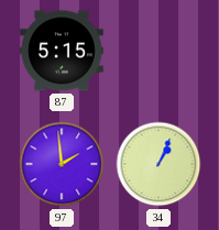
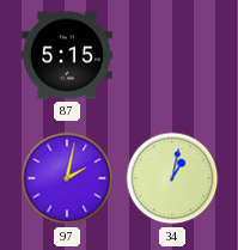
97: 1:59 -> 2:02
34: 1:04 -> 1:02
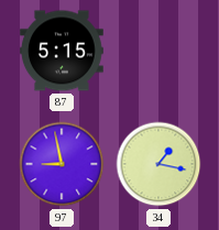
97: 2:02 -> 8:58
34: 1:02 -> 1:17
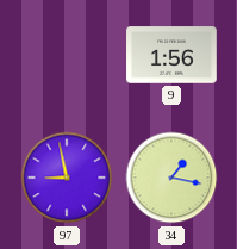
87: 5:15 -> none
9: none -> 1:56
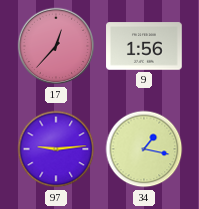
17: none -> 12:37
97: 8:58 -> 9:14
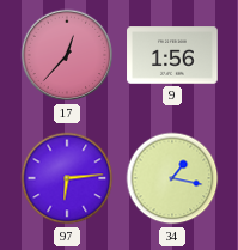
97: 9:14 -> 6:14
